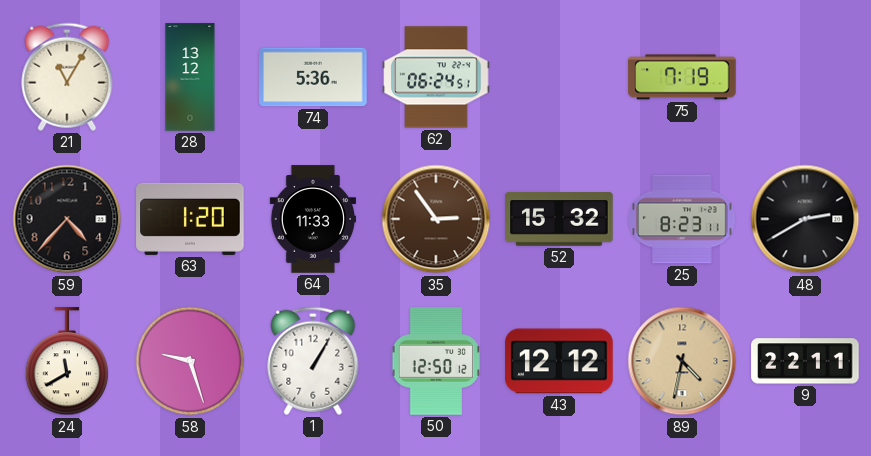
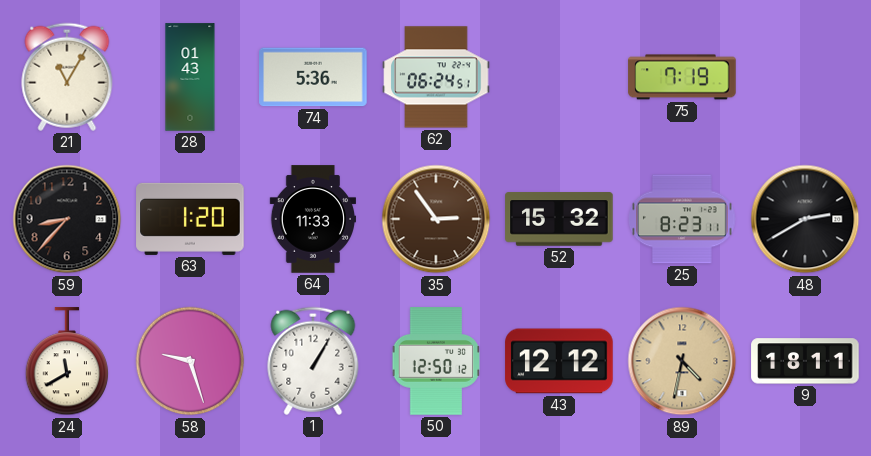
28: 13:12 -> 01:43
59: 4:37 -> 8:37
9: 22:11 -> 18:11
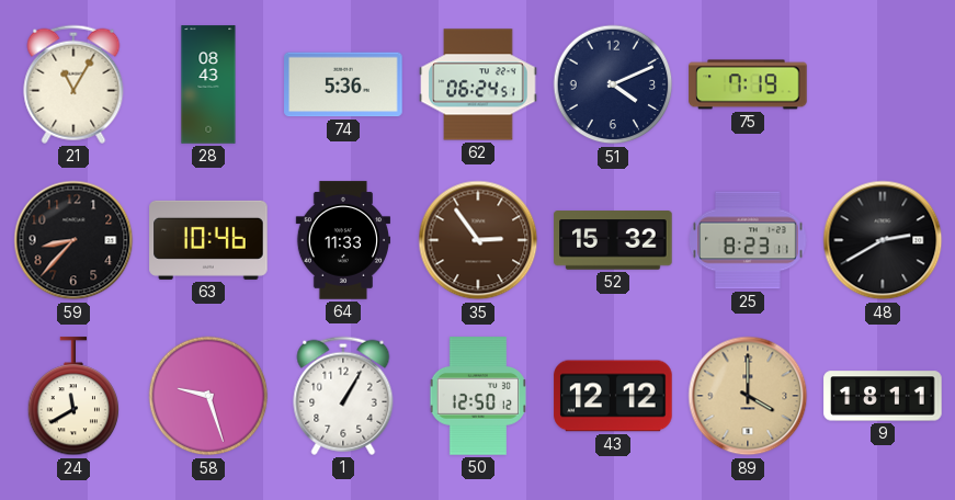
28: 01:43 -> 08:43
51: none -> 4:11
63: 1:20 -> 10:46
89: 4:32 -> 4:00
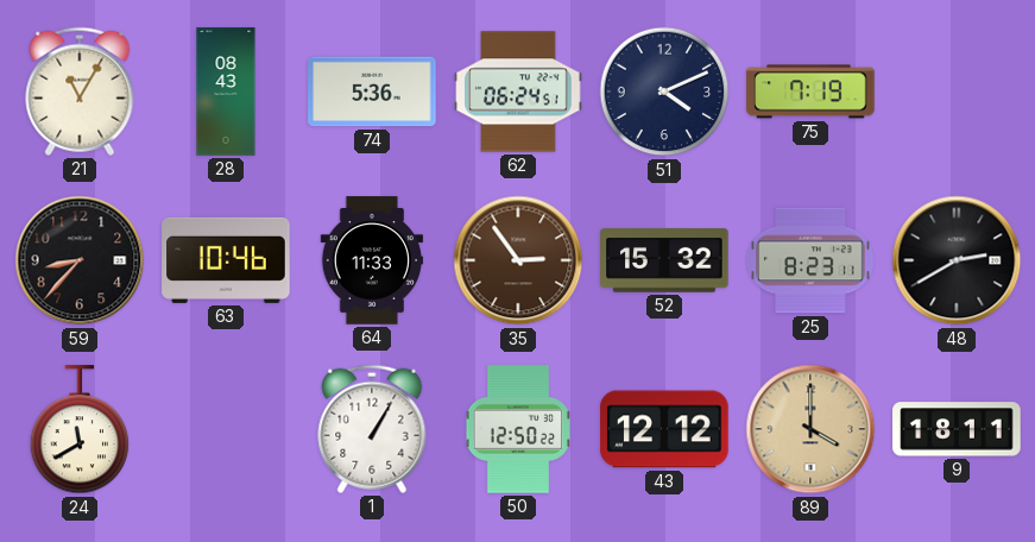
58: 9:27 -> none
50: 12:50:12 -> 12:50:22
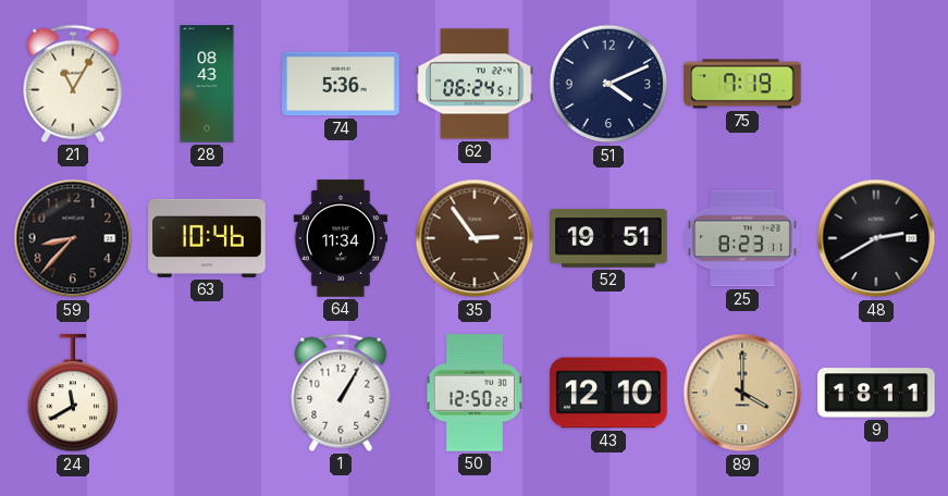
64: 11:33 -> 11:34
52: 15:32 -> 19:51
43: 12:12 -> 12:10
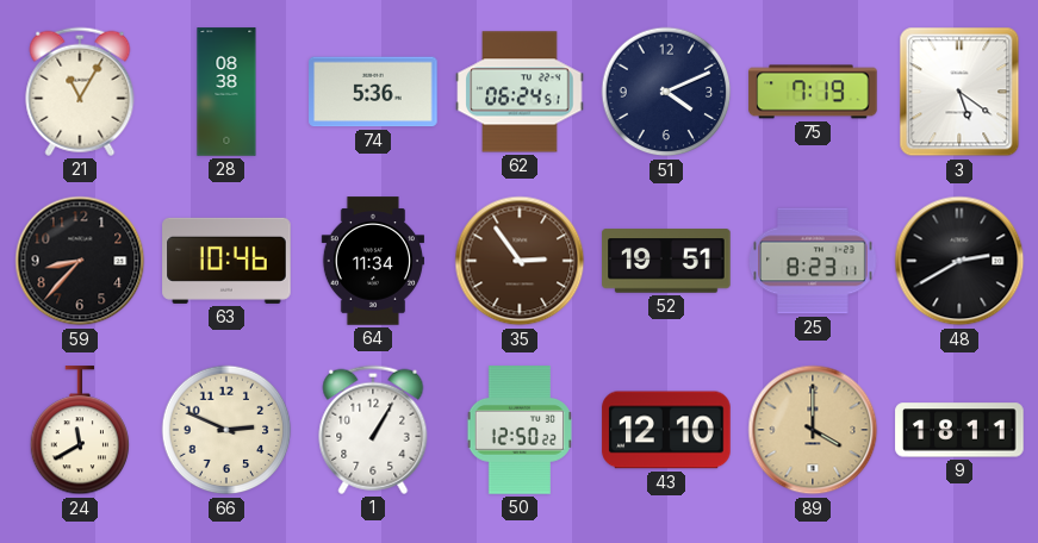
28: 08:43 -> 08:38
3: none -> 5:21
66: none -> 2:49
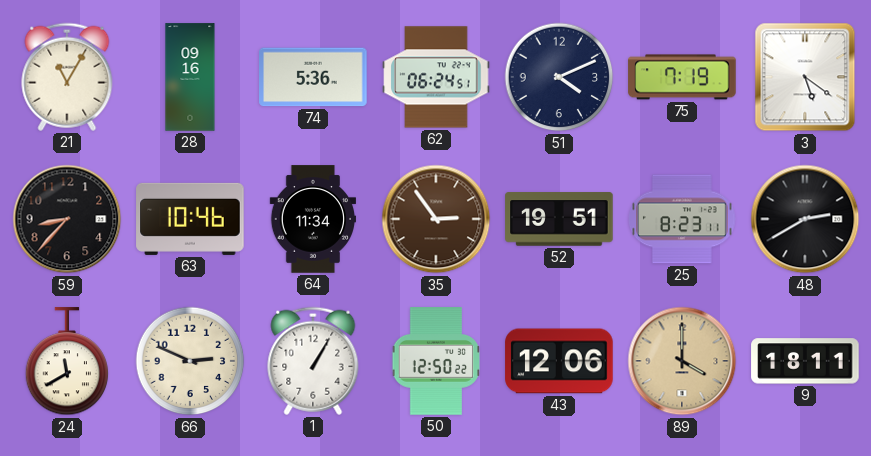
28: 08:38 -> 09:16
43: 12:10 -> 12:06
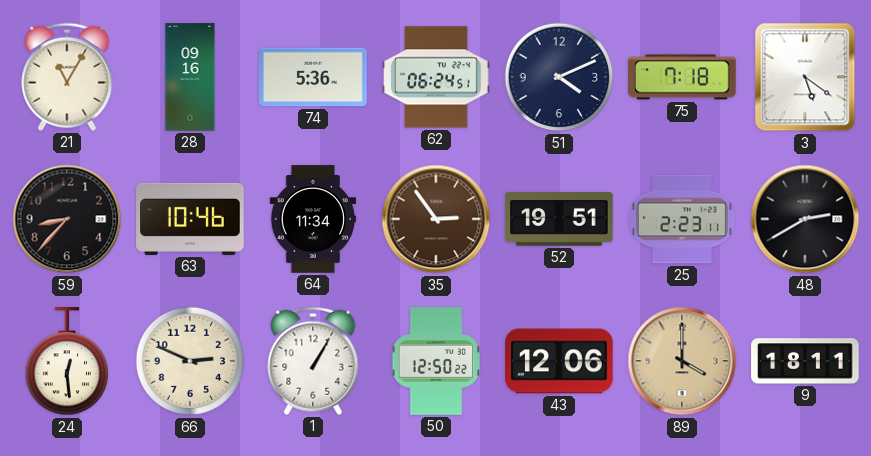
75: 7:19 -> 7:18
25: 8:23 -> 2:23
24: 11:40 -> 12:29
